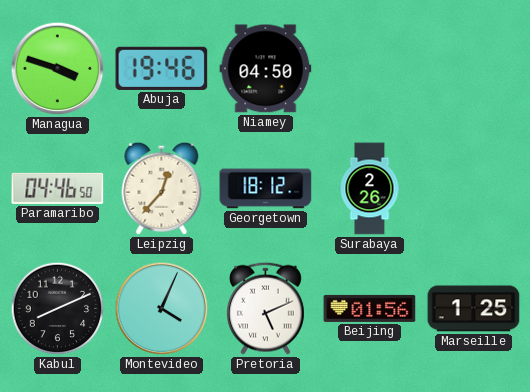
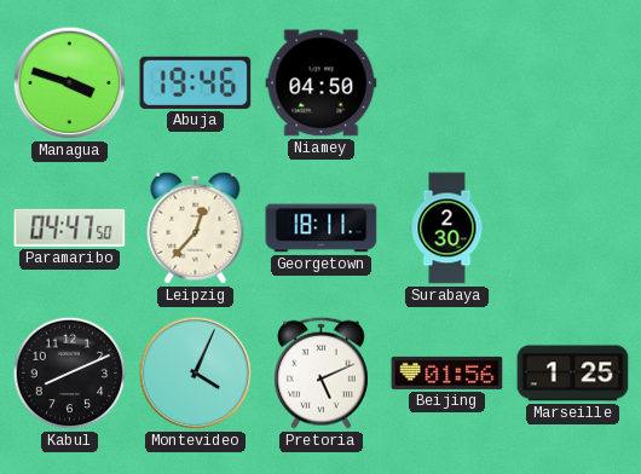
Paramaribo: 04:46 -> 04:47
Georgetown: 18:12 -> 18:11
Surabaya: 2:26 -> 2:30
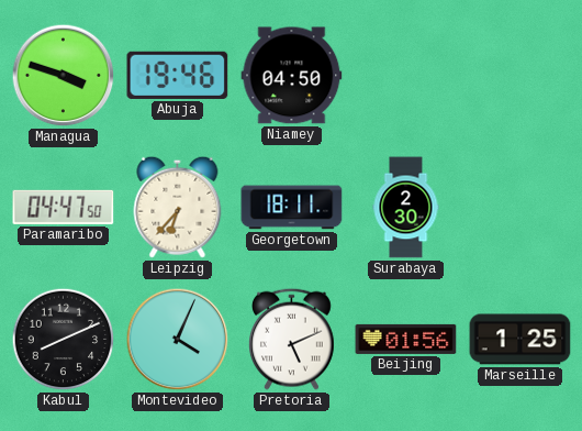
Leipzig: 12:37 -> 6:37
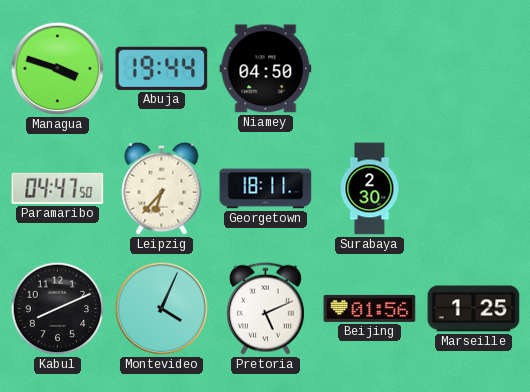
Abuja: 19:46 -> 19:44
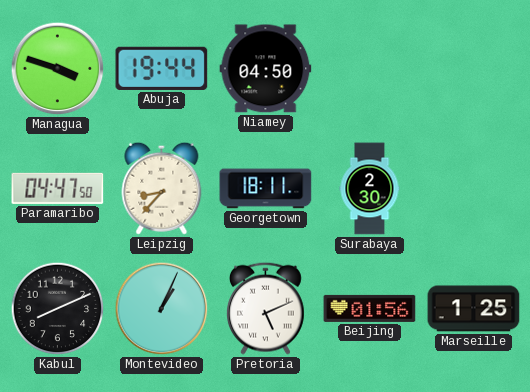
Leipzig: 6:37 -> 8:37
Montevideo: 4:04 -> 1:04
